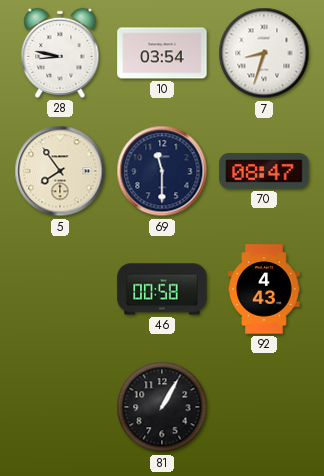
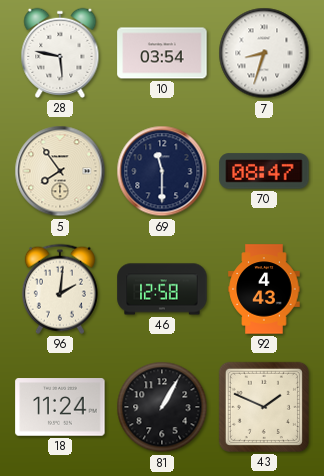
28: 8:47 -> 5:47
96: none -> 2:01
46: 00:58 -> 12:58
18: none -> 11:24
43: none -> 1:49
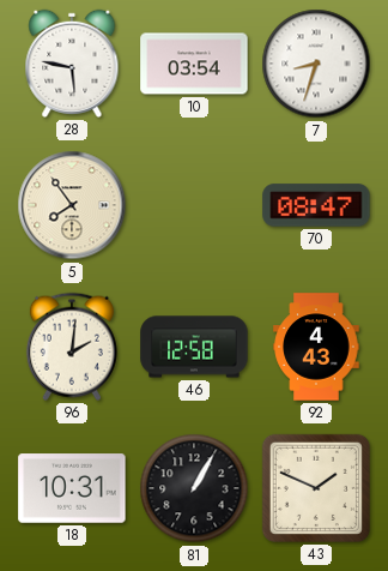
69: 11:30 -> none
18: 11:24 -> 10:31
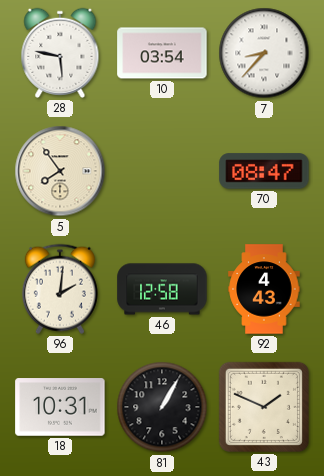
7: 8:33 -> 8:37
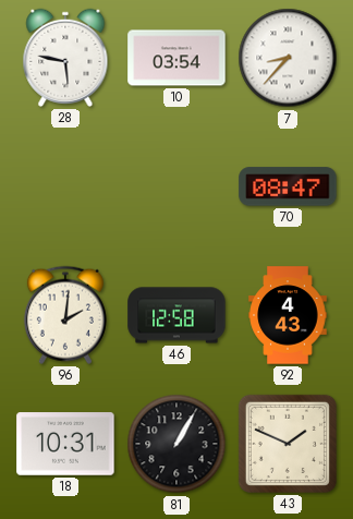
5: 7:54 -> none
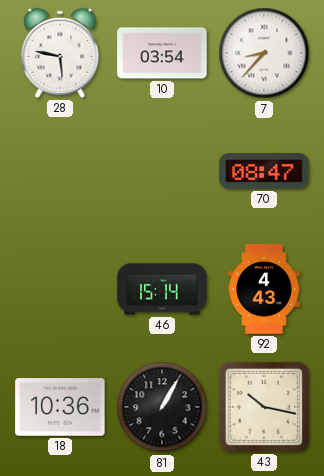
96: 2:01 -> none
46: 12:58 -> 15:14
18: 10:31 -> 10:36
43: 1:49 -> 10:17
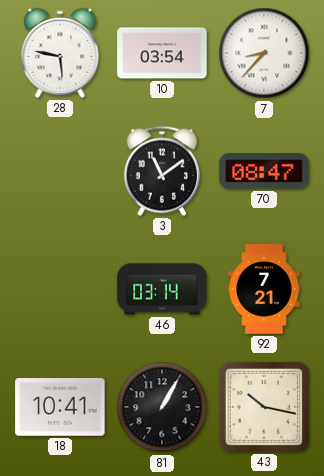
3: none -> 11:09
46: 15:14 -> 03:14
92: 4:43 -> 7:21
18: 10:36 -> 10:41
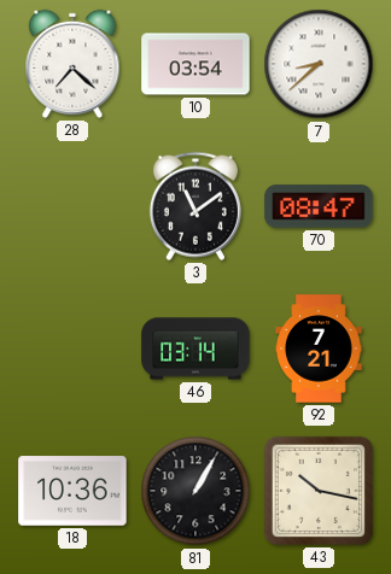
28: 5:47 -> 7:22
7: 8:37 -> 8:38
18: 10:41 -> 10:36
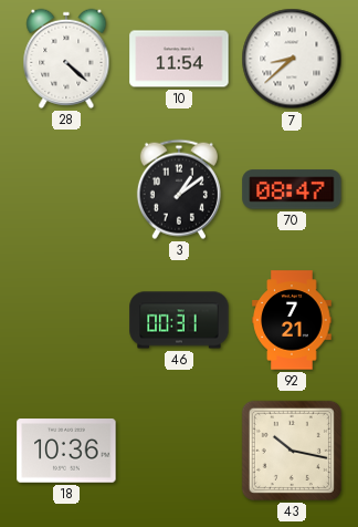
28: 7:22 -> 4:22
10: 03:54 -> 11:54
3: 11:09 -> 1:09
46: 03:14 -> 00:31
81: 1:05 -> none
